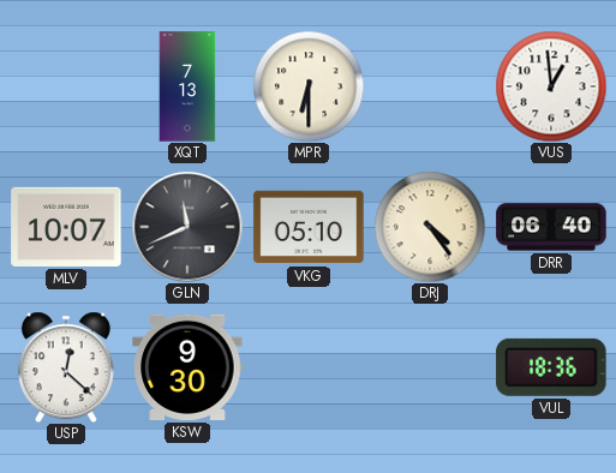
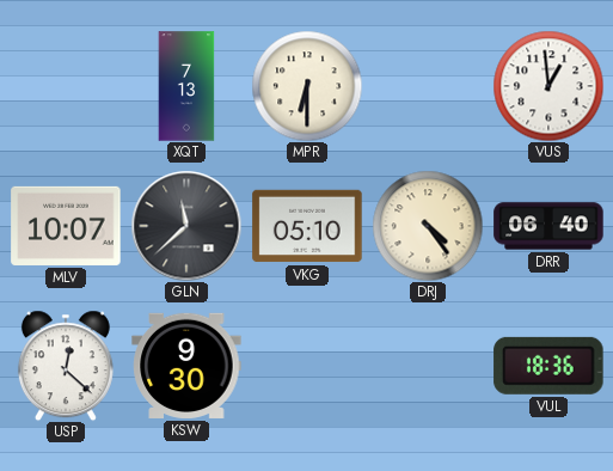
GLN: 11:41 -> 11:38
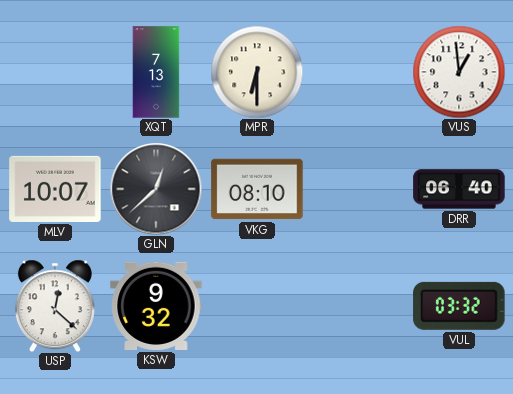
GLN: 11:38 -> 12:38
VKG: 05:10 -> 08:10
DRJ: 4:24 -> none
KSW: 9:30 -> 9:32
VUL: 18:36 -> 03:32
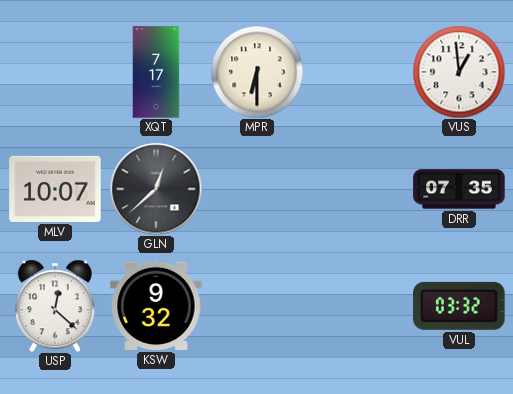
XQT: 7:13 -> 7:17
VKG: 08:10 -> none
DRR: 06:40 -> 07:35
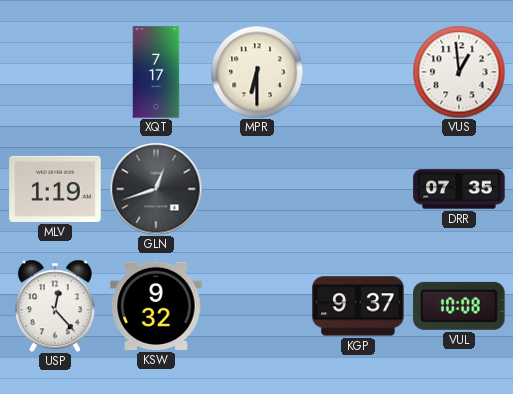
MLV: 10:07 -> 1:19
GLN: 12:38 -> 12:42
USP: 12:22 -> 12:23
KGP: none -> 9:37
VUL: 03:32 -> 10:08
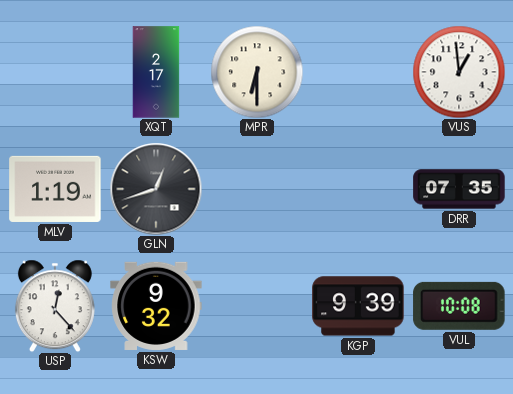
XQT: 7:17 -> 2:17
KGP: 9:37 -> 9:39
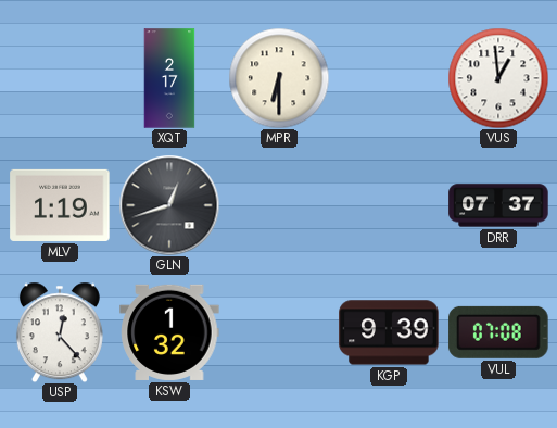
DRR: 07:35 -> 07:37
KSW: 9:32 -> 1:32
VUL: 10:08 -> 07:08
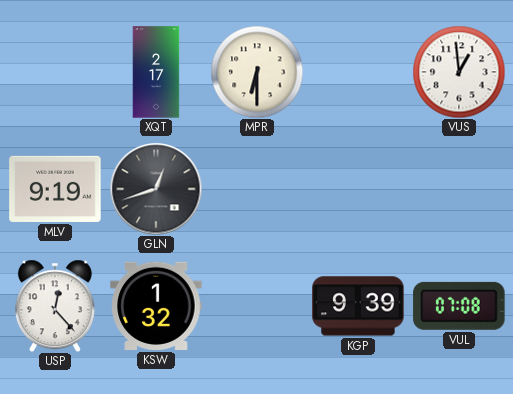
MLV: 1:19 -> 9:19
DRR: 07:37 -> none
